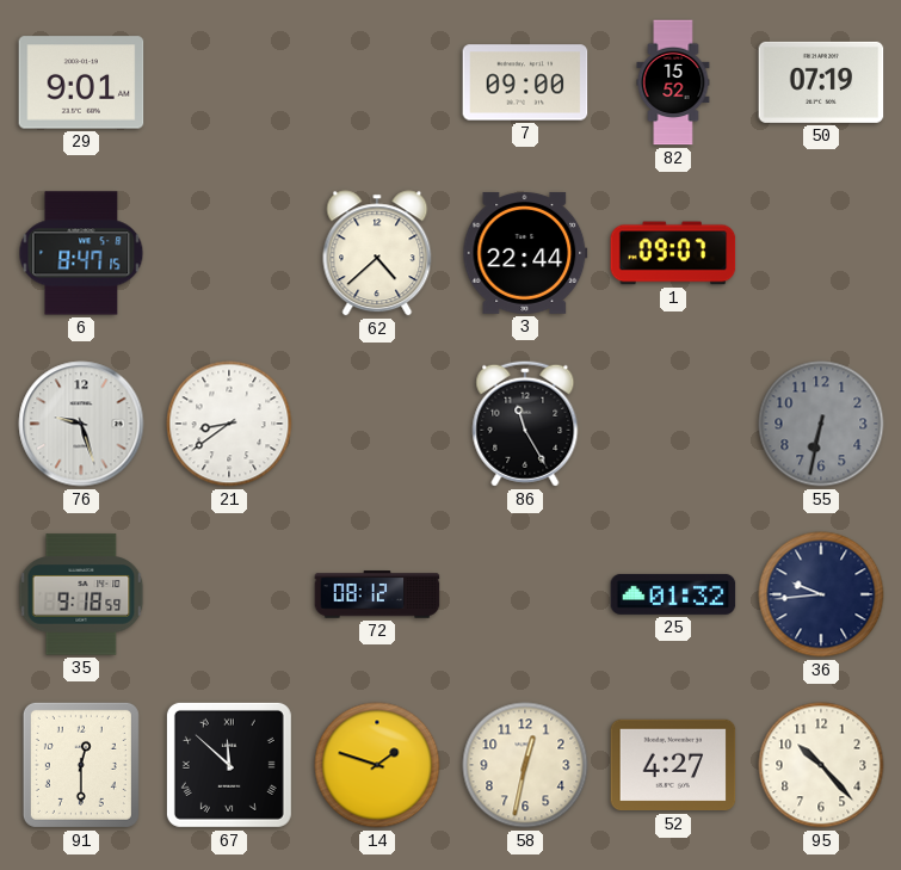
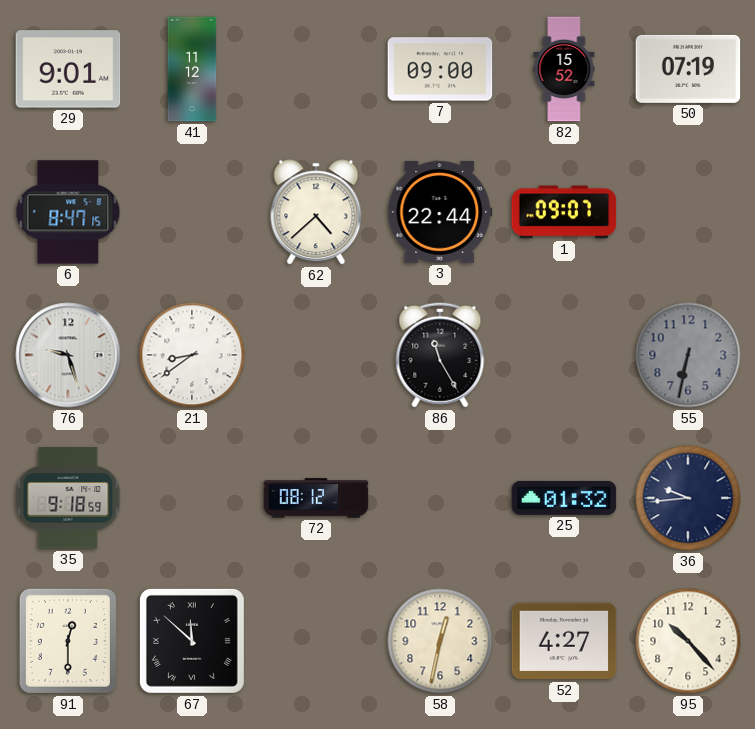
41: none -> 11:12
14: 1:48 -> none
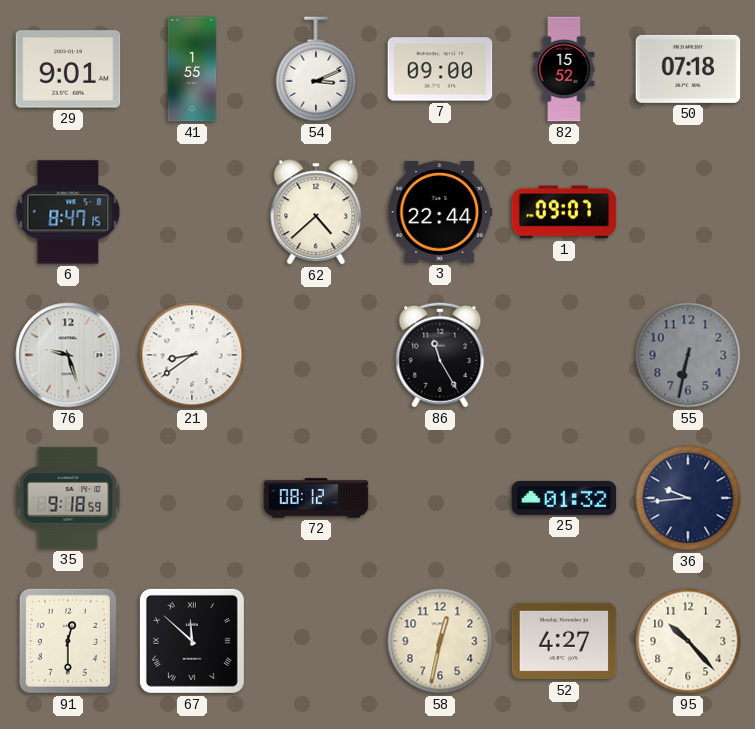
41: 11:12 -> 1:55
54: none -> 3:11
50: 07:19 -> 07:18
